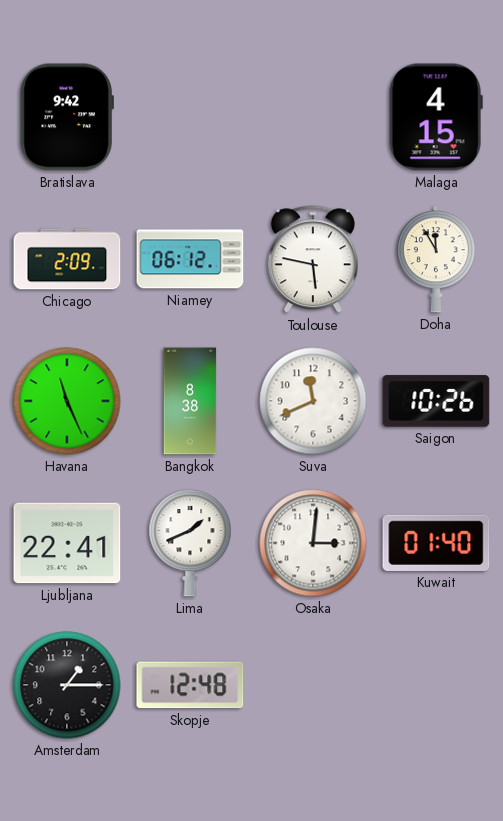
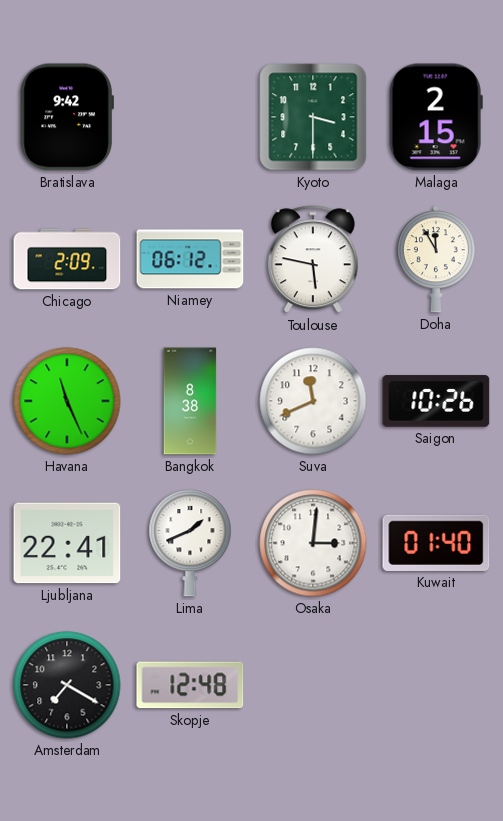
Kyoto: none -> 3:30
Malaga: 4:15 -> 2:15
Amsterdam: 1:15 -> 7:20
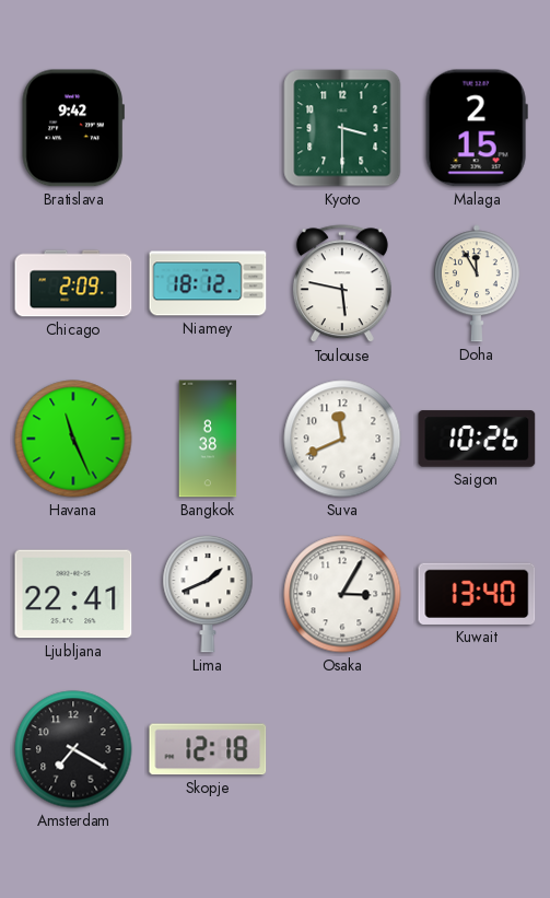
Niamey: 06:12 -> 18:12
Osaka: 3:01 -> 3:05
Kuwait: 01:40 -> 13:40
Skopje: 12:48 -> 12:18
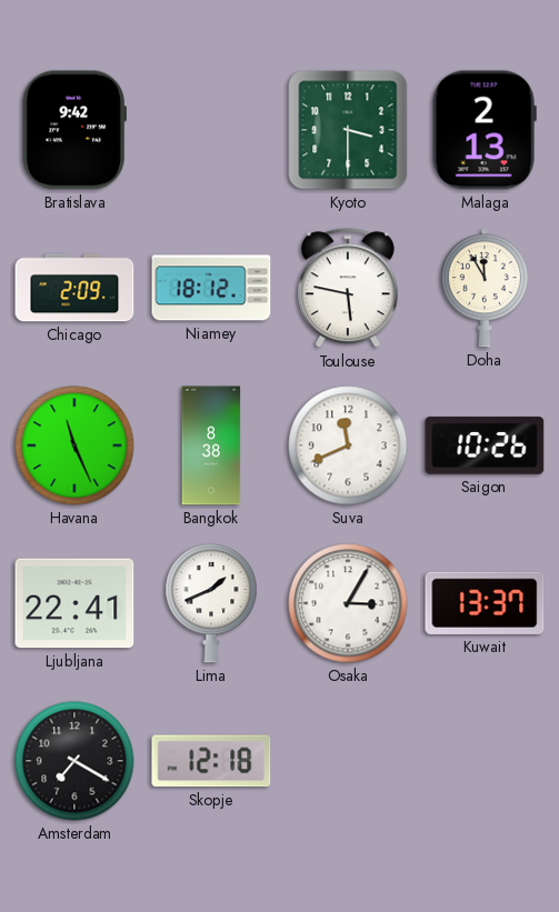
Malaga: 2:15 -> 2:13
Kuwait: 13:40 -> 13:37
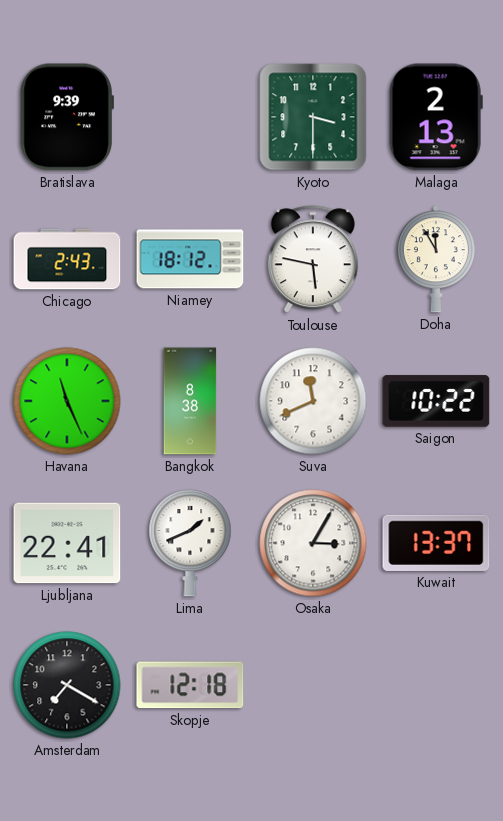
Bratislava: 9:42 -> 9:39
Chicago: 2:09 -> 2:43
Saigon: 10:26 -> 10:22
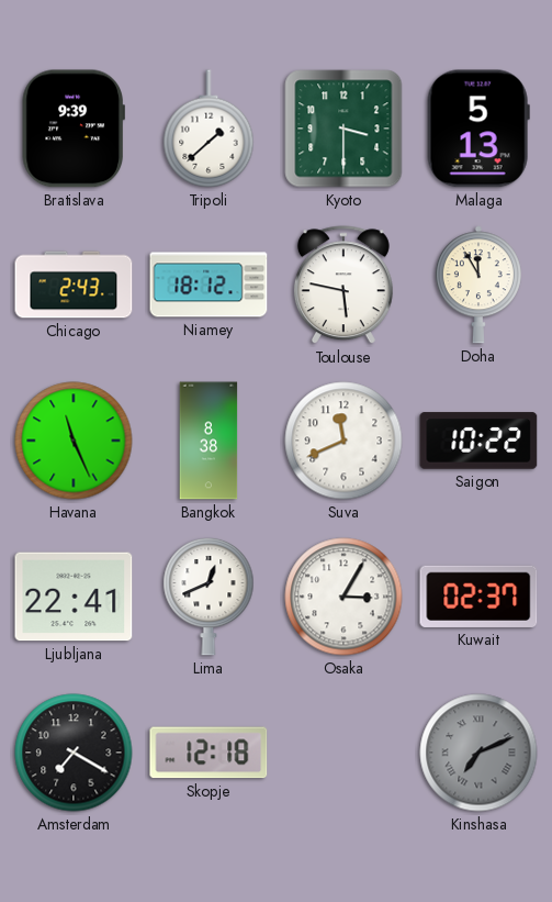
Tripoli: none -> 1:38
Malaga: 2:13 -> 5:13
Lima: 1:41 -> 12:41
Kuwait: 13:37 -> 02:37
Kinshasa: none -> 7:11
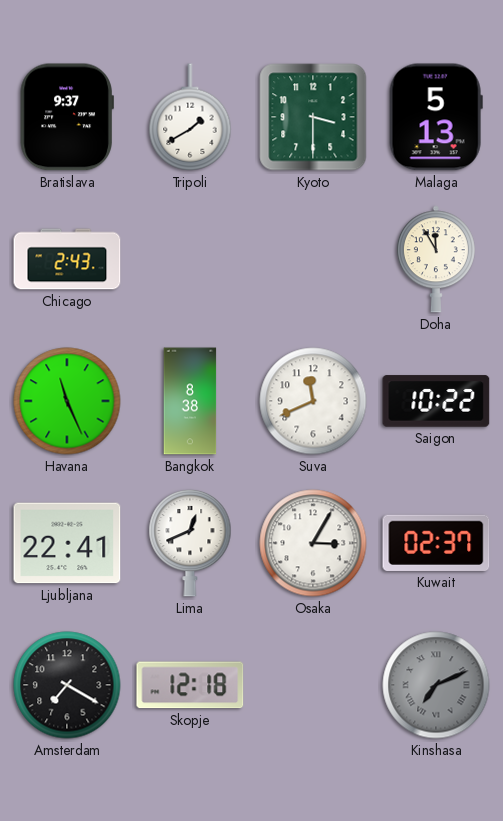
Bratislava: 9:39 -> 9:37
Tripoli: 1:38 -> 1:40
Niamey: 18:12 -> none
Toulouse: 5:47 -> none
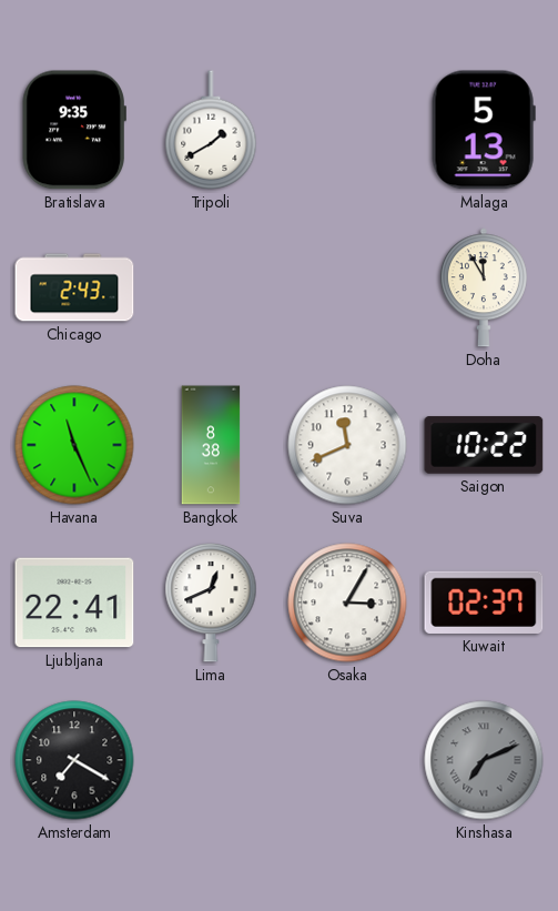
Bratislava: 9:37 -> 9:35
Kyoto: 3:30 -> none
Skopje: 12:18 -> none
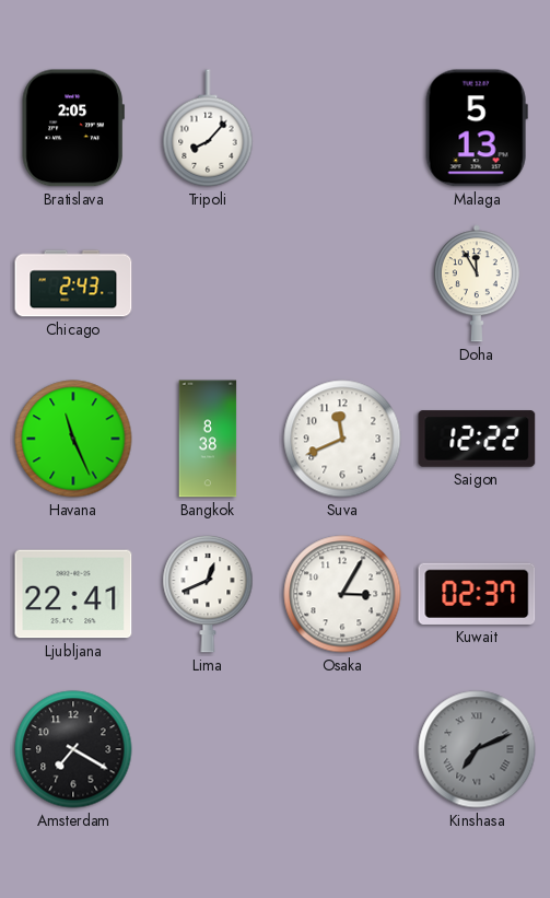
Bratislava: 9:35 -> 2:05
Tripoli: 1:40 -> 8:07
Saigon: 10:22 -> 12:22
